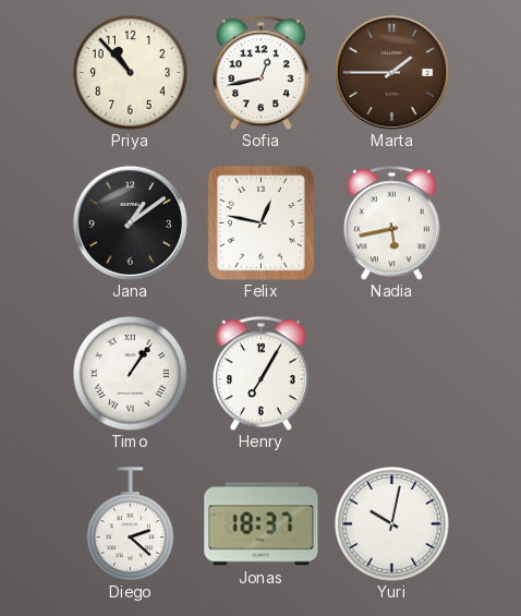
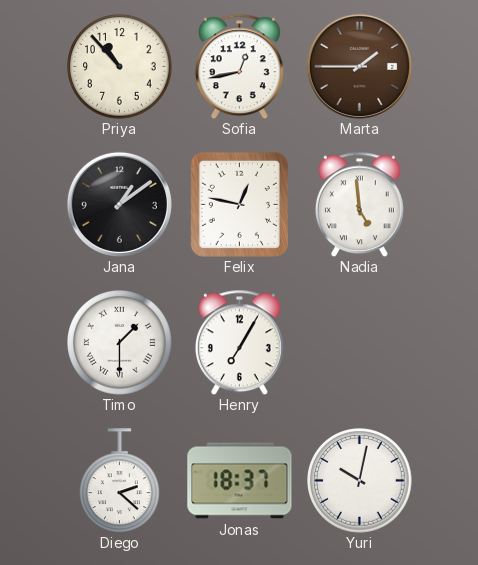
Nadia: 5:43 -> 4:59
Timo: 1:06 -> 1:30
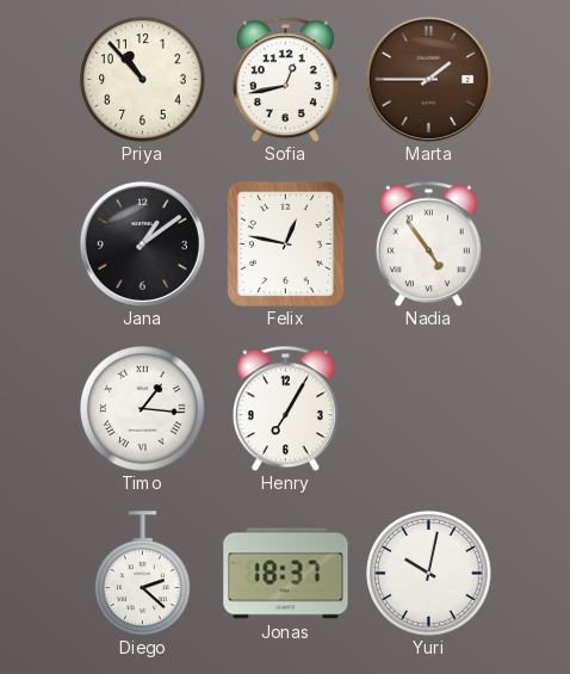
Nadia: 4:59 -> 4:54
Timo: 1:30 -> 1:16
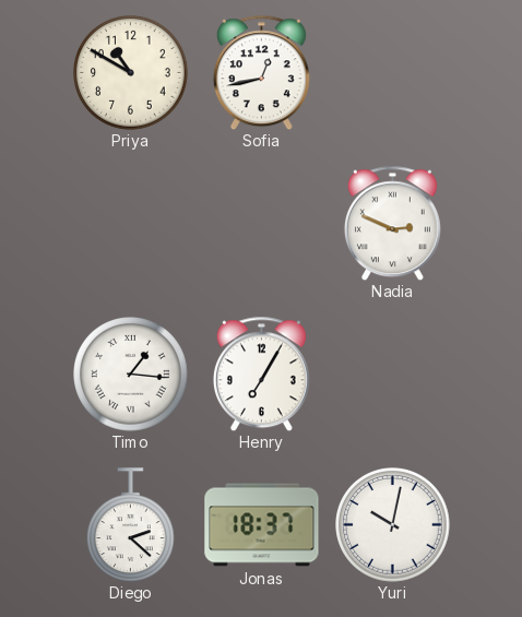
Priya: 10:53 -> 10:50
Marta: 1:45 -> none
Jana: 1:09 -> none
Felix: 12:47 -> none
Nadia: 4:54 -> 2:49
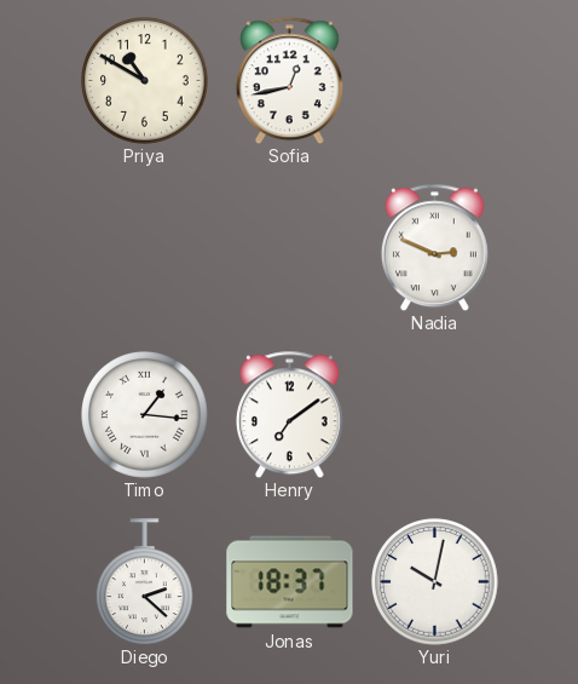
Henry: 7:05 -> 7:09
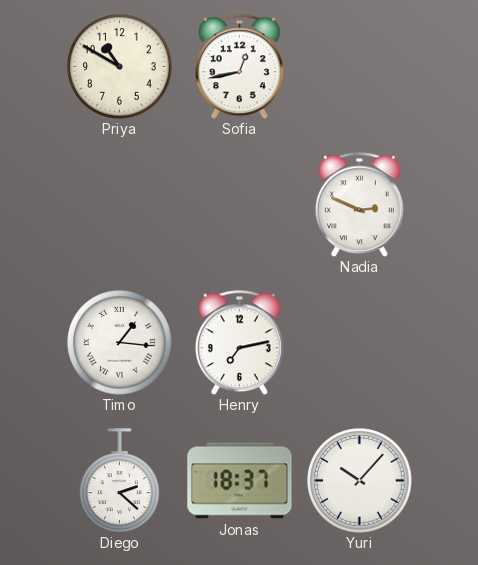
Henry: 7:09 -> 7:13
Yuri: 10:02 -> 10:07
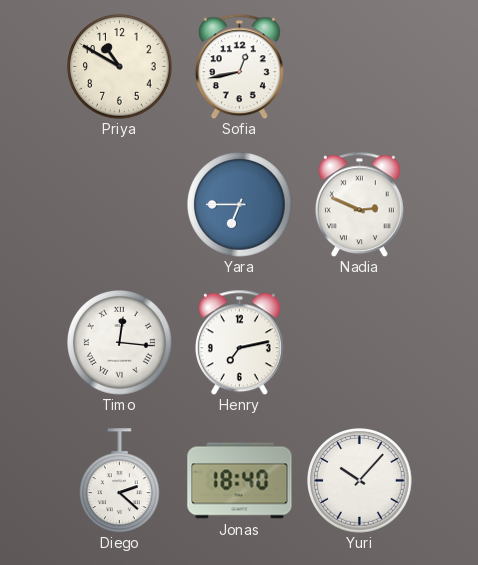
Yara: none -> 6:45
Timo: 1:16 -> 12:16
Jonas: 18:37 -> 18:40
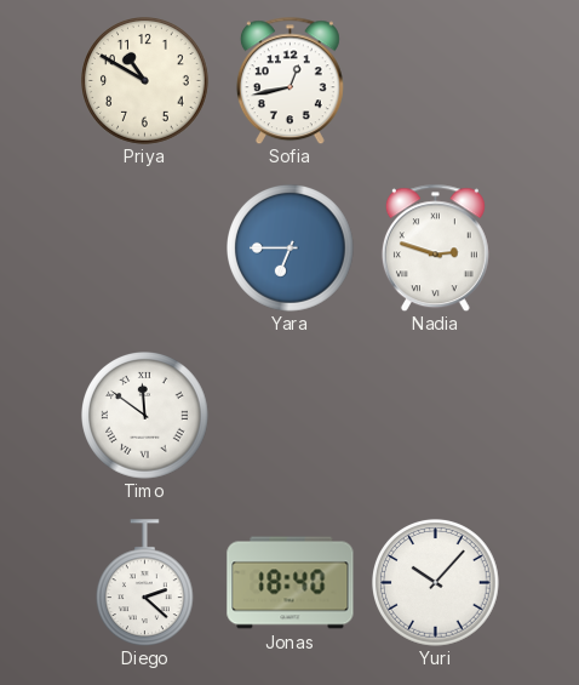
Nadia: 2:49 -> 2:48
Timo: 12:16 -> 11:51
Henry: 7:13 -> none
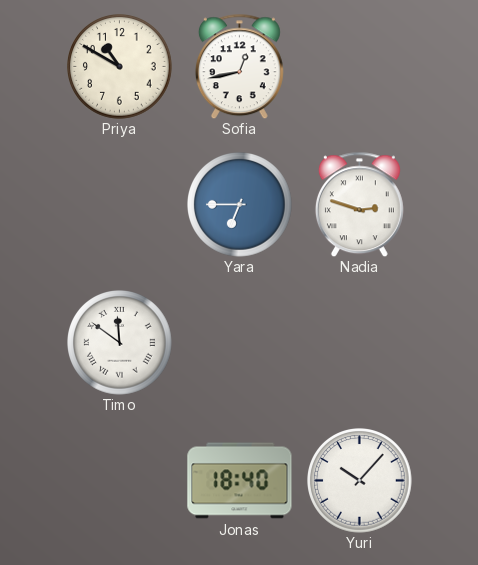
Diego: 2:22 -> none
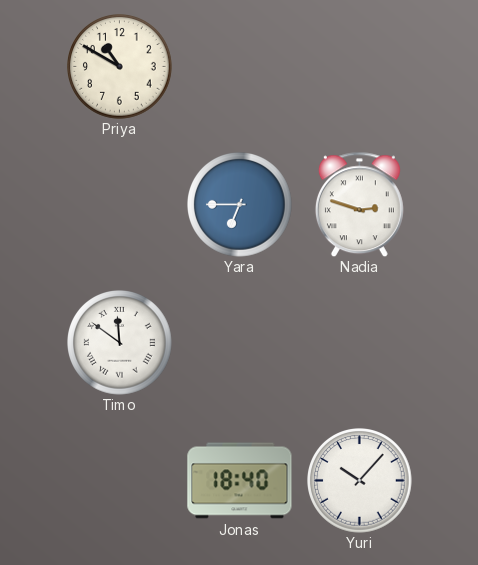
Sofia: 12:43 -> none
